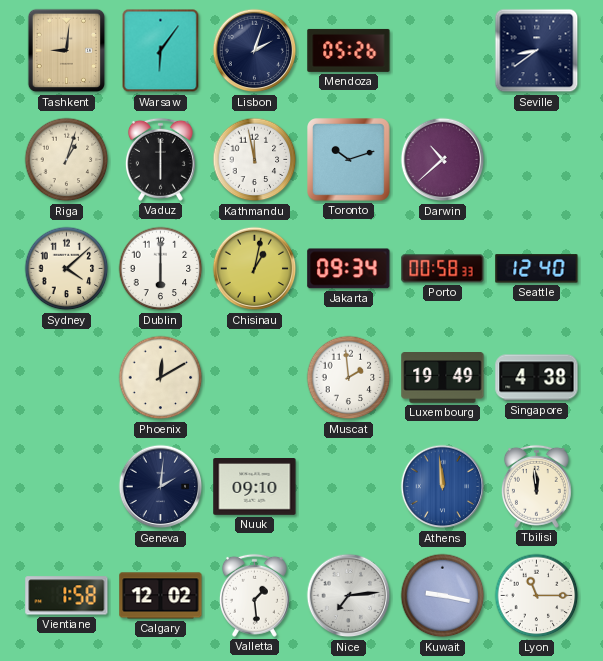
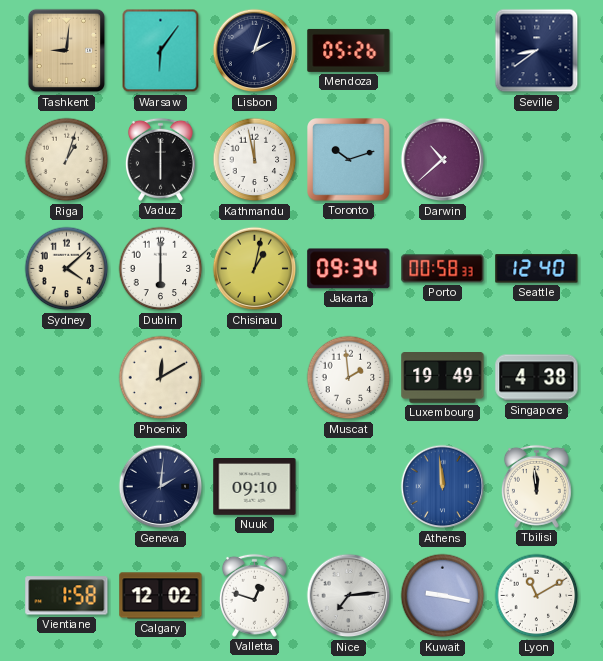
Valletta: 1:29 -> 12:48
Lyon: 11:15 -> 11:10
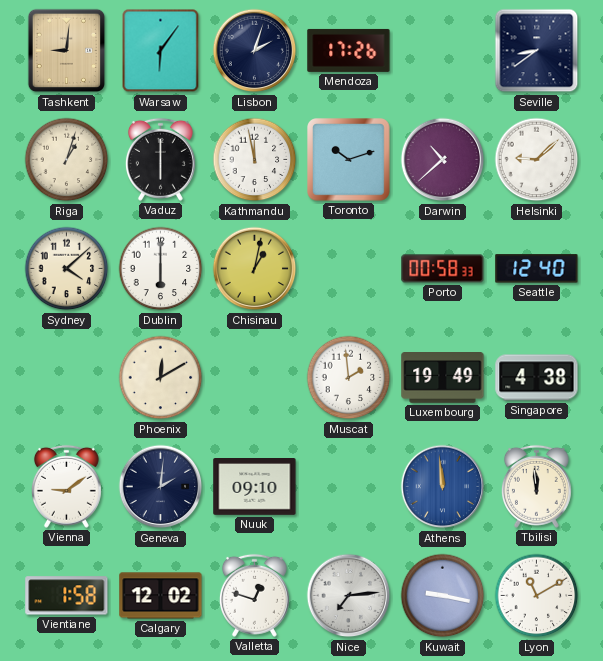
Mendoza: 05:26 -> 17:26
Helsinki: none -> 9:08
Jakarta: 09:34 -> none
Vienna: none -> 9:09
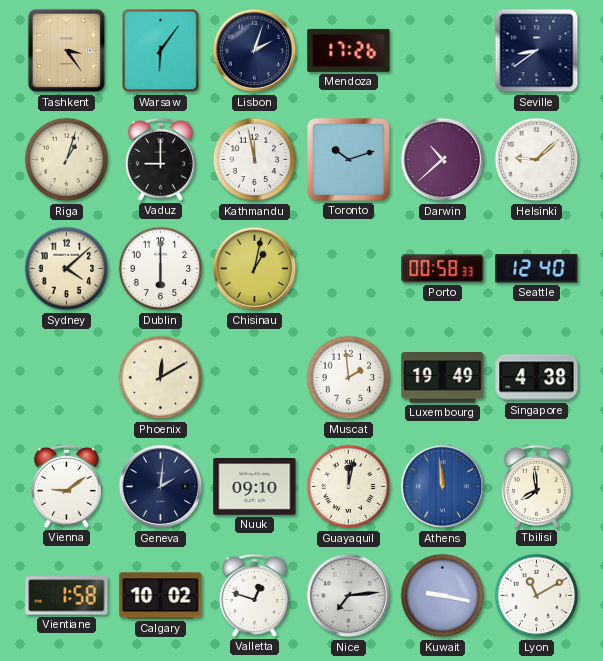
Tashkent: 9:01 -> 3:24
Vaduz: 6:00 -> 9:00
Guayaquil: none -> 12:02
Tbilisi: 11:59 -> 7:59
Calgary: 12:02 -> 10:02
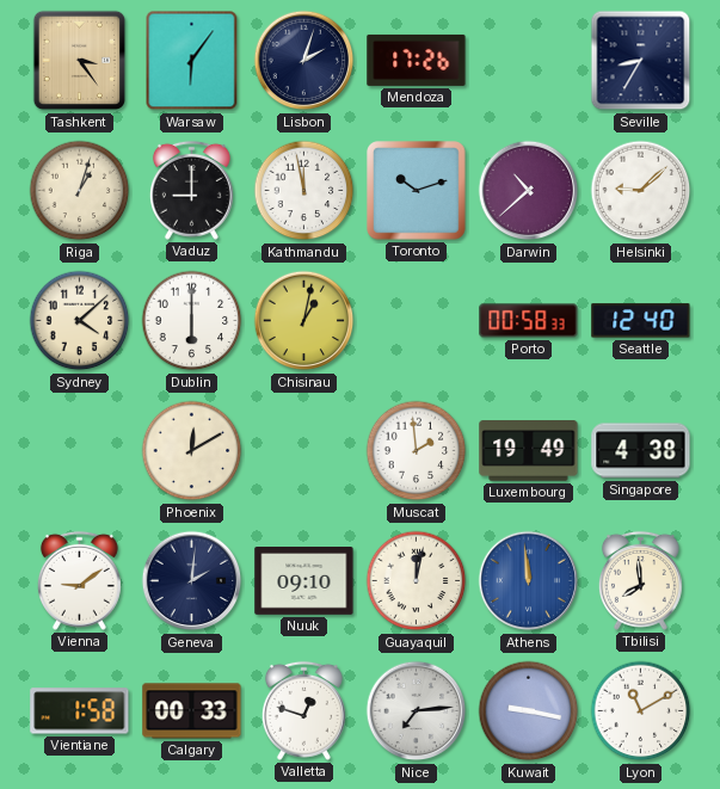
Seville: 8:39 -> 8:35
Calgary: 10:02 -> 00:33
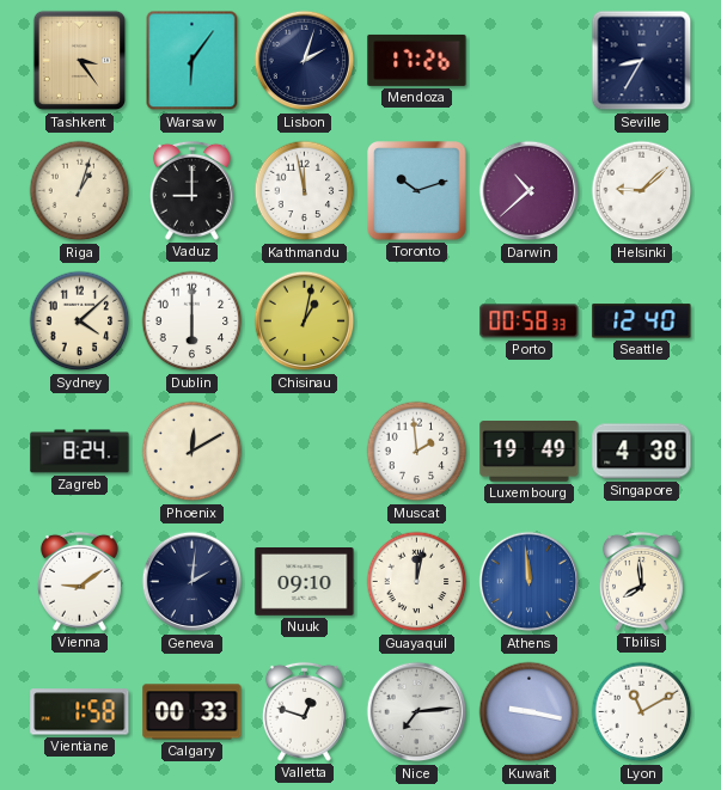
Zagreb: none -> 8:24
